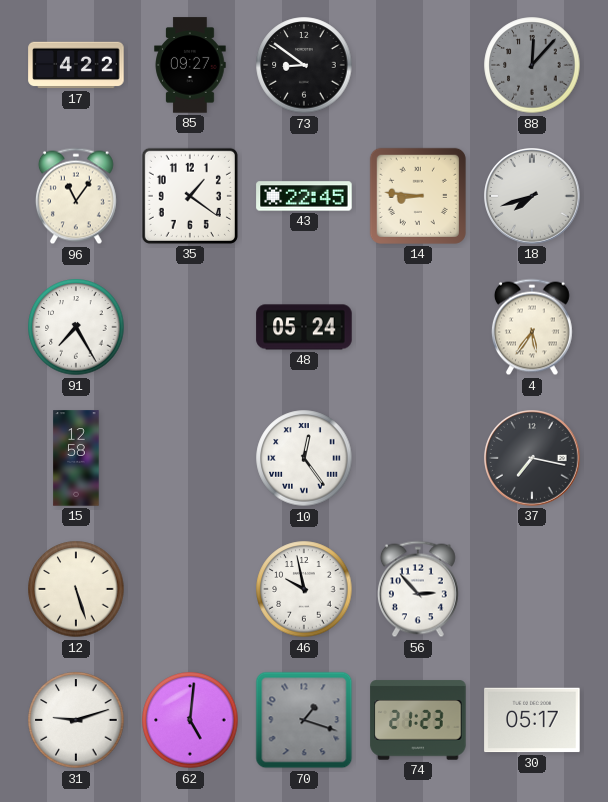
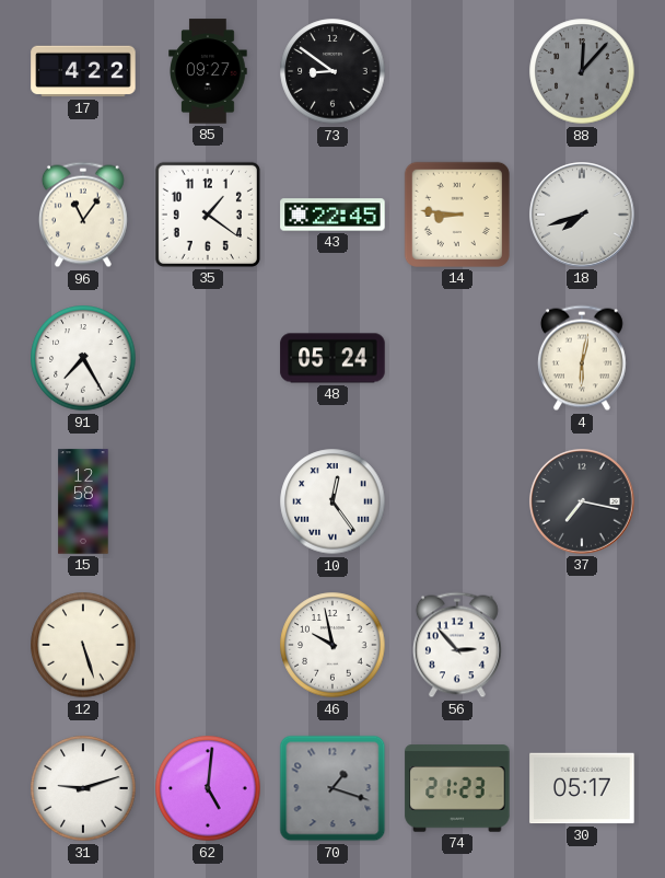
4: 5:36 -> 6:02
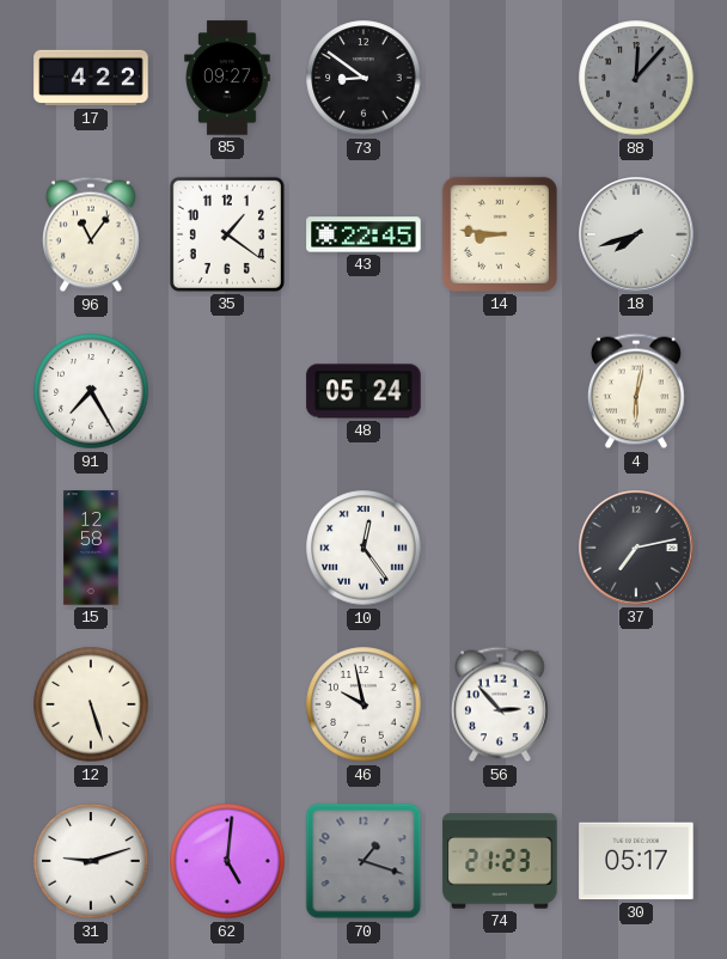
37: 7:17 -> 7:13
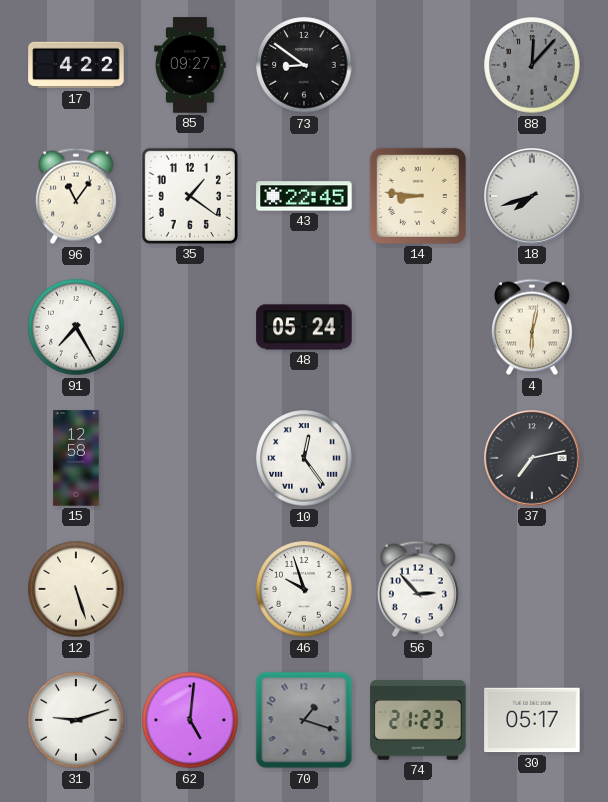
46: 9:58 -> 9:57
